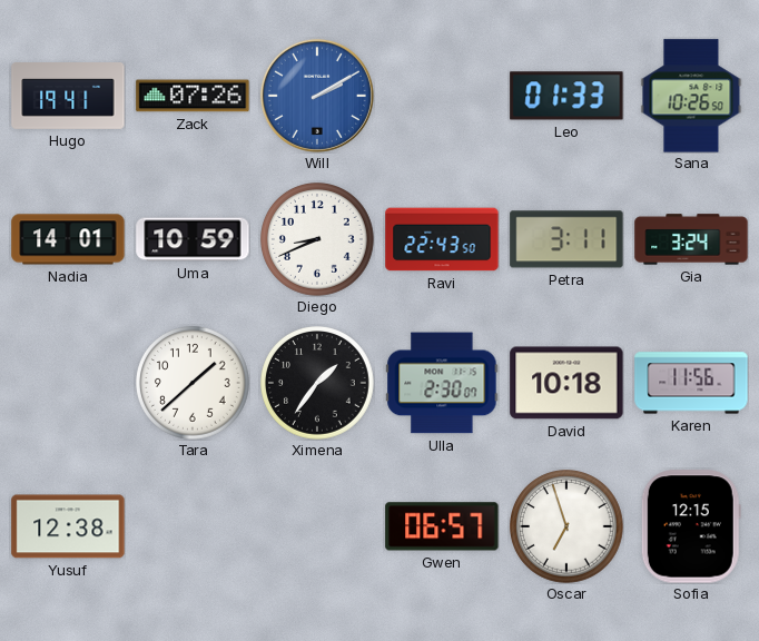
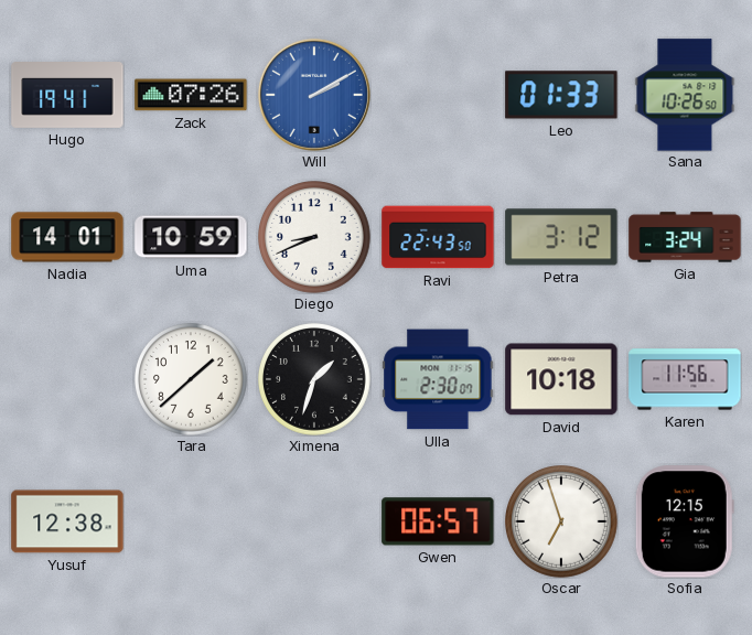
Petra: 3:11 -> 3:12
Ximena: 1:36 -> 1:33
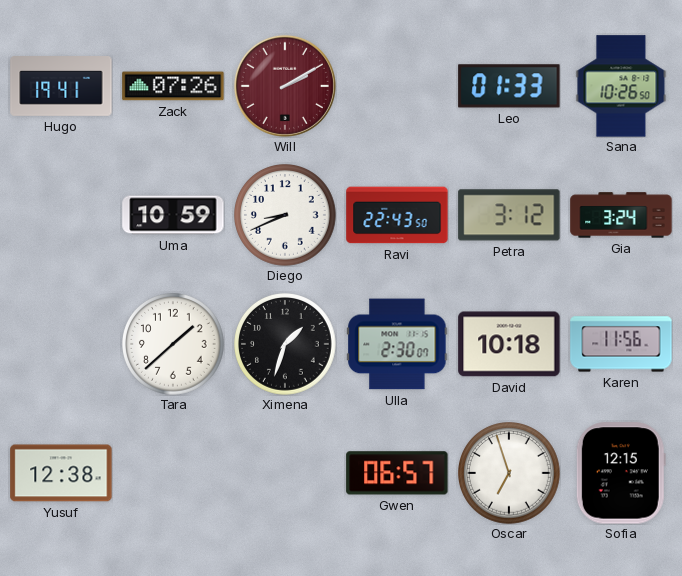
Will dial: blue -> burgundy
Nadia: 14:01 -> none
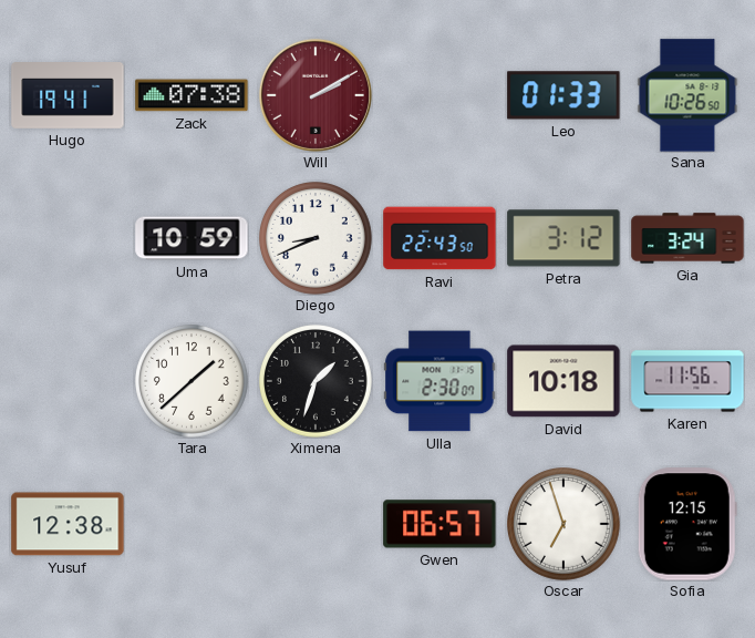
Zack: 07:26 -> 07:38
